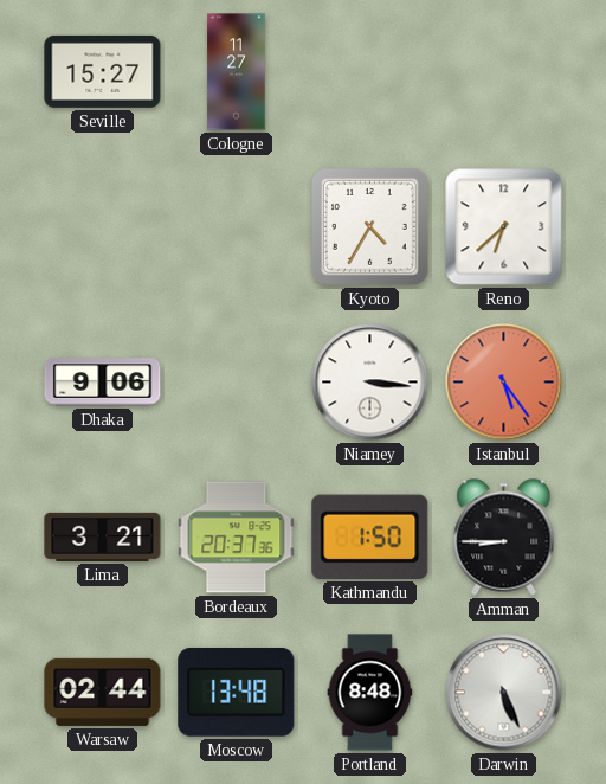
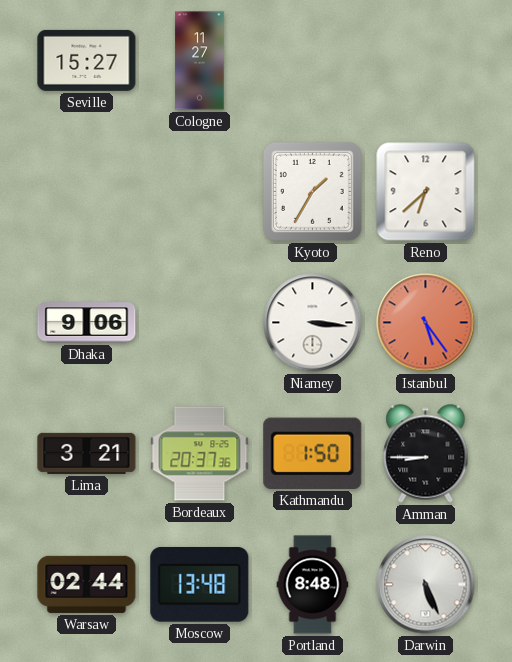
Kyoto: 4:35 -> 1:35
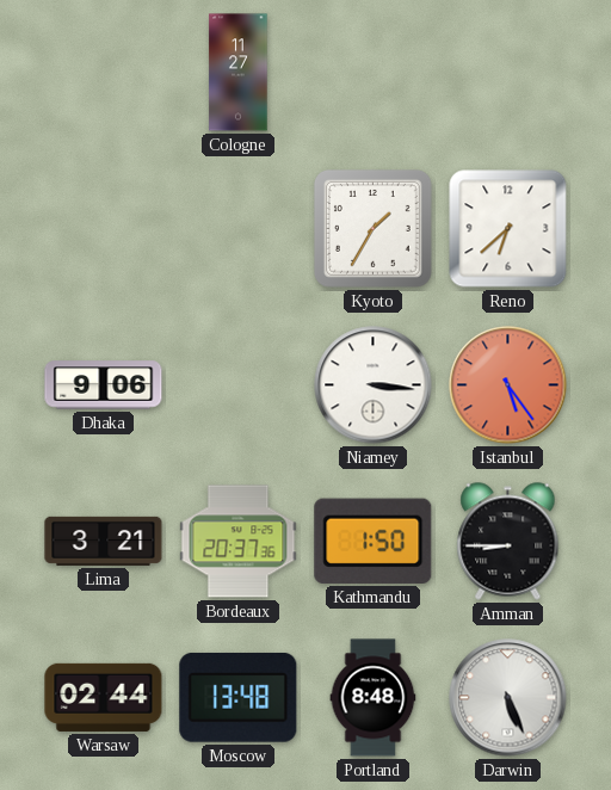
Seville: 15:27 -> none
